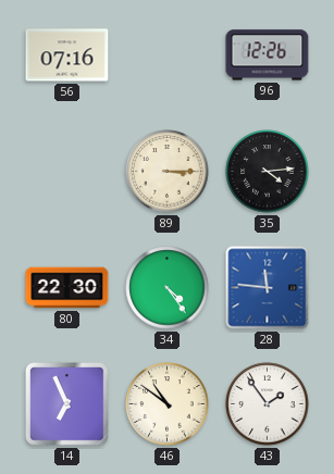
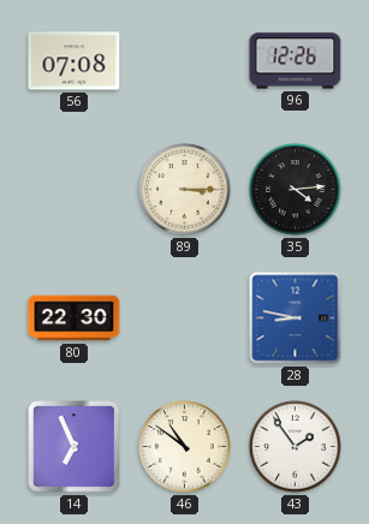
56: 07:16 -> 07:08
34: 4:24 -> none
28: 11:46 -> 8:47
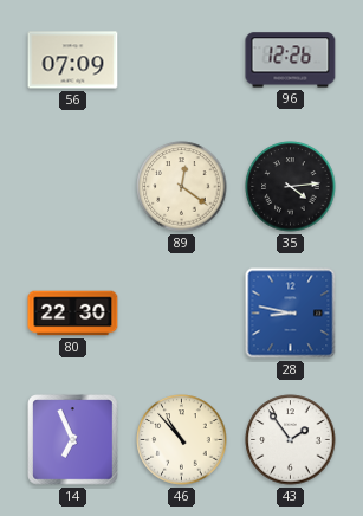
56: 07:08 -> 07:09
89: 3:15 -> 12:21
46: 10:51 -> 10:53
